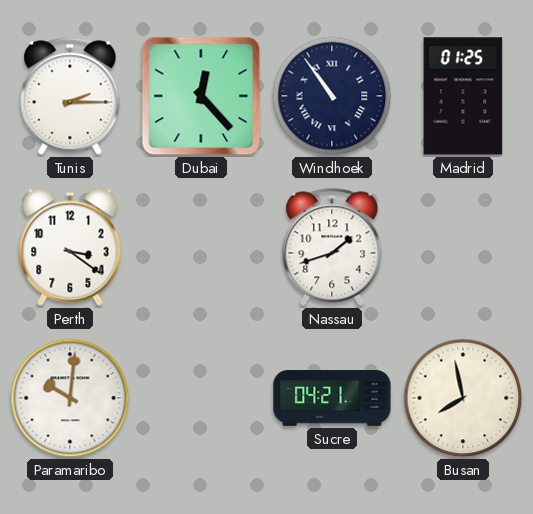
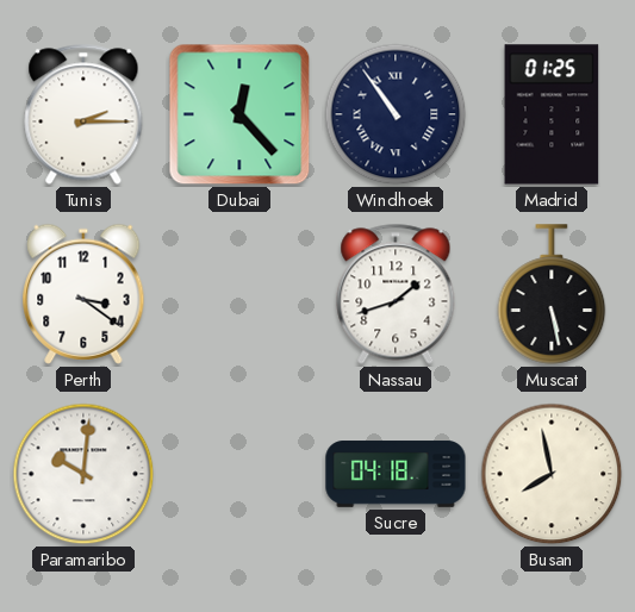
Muscat: none -> 5:28
Sucre: 04:21 -> 04:18
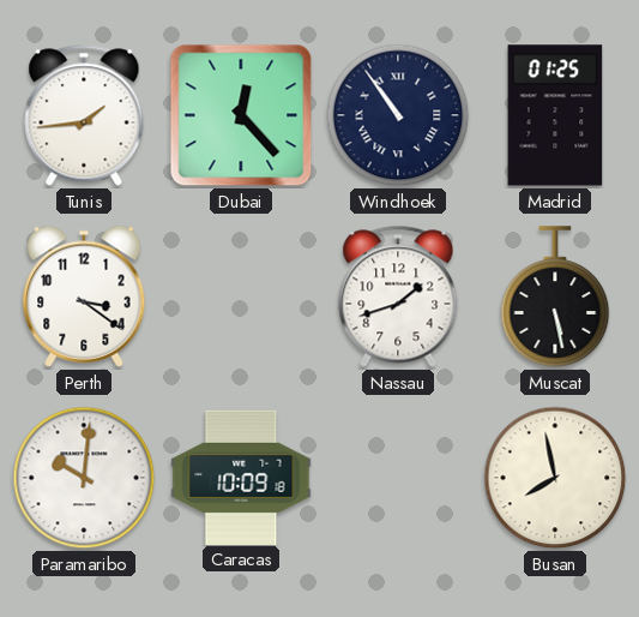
Tunis: 2:15 -> 1:44
Caracas: none -> 10:09
Sucre: 04:18 -> none
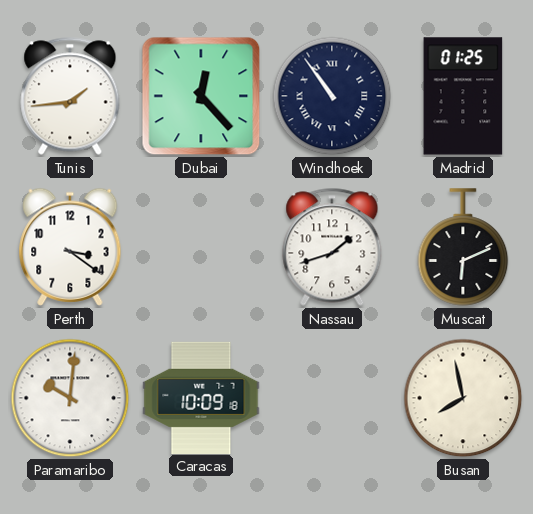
Muscat: 5:28 -> 6:11
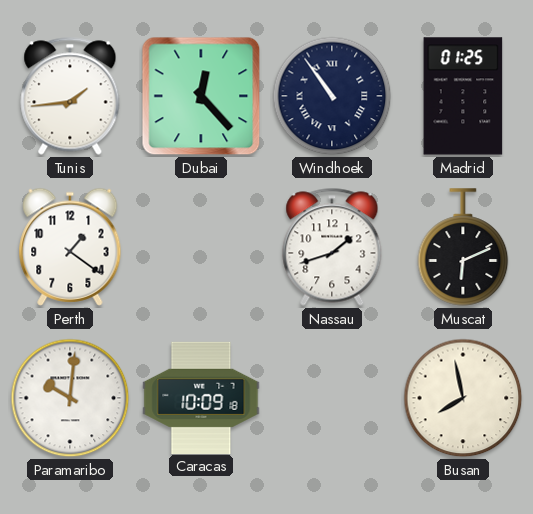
Perth: 3:21 -> 1:21
